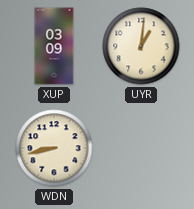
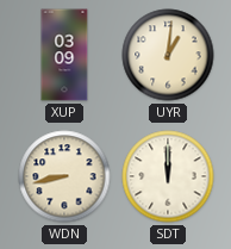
SDT: none -> 12:00
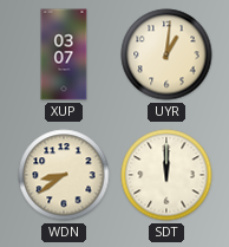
XUP: 03:09 -> 03:07
WDN: 8:43 -> 8:39
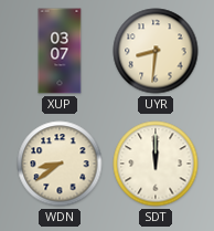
UYR: 1:01 -> 8:31
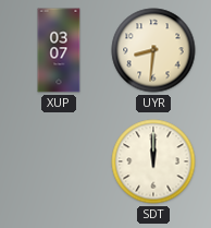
WDN: 8:39 -> none
